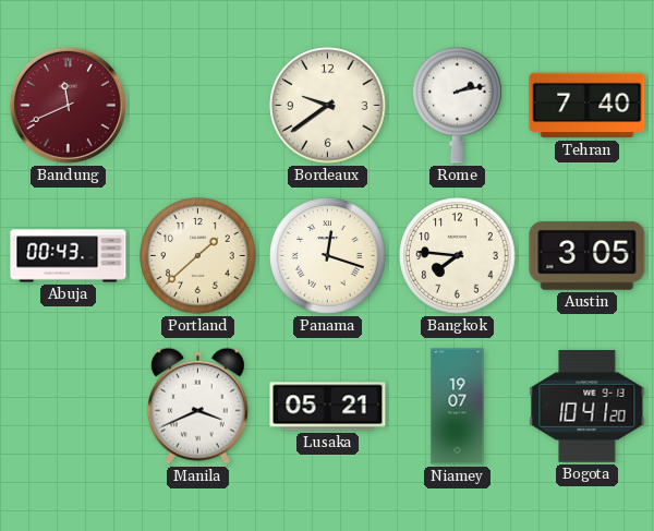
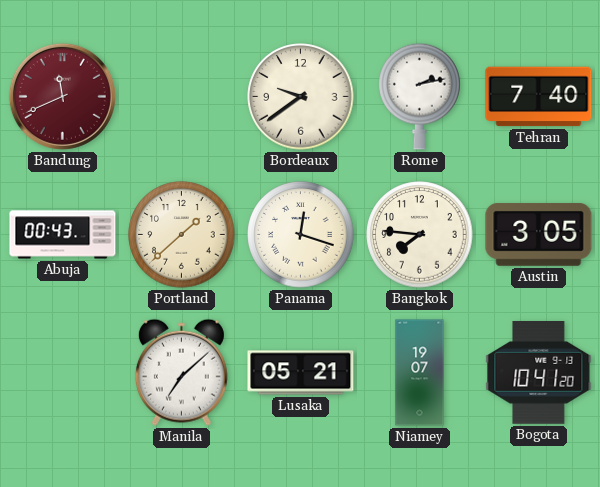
Manila: 3:41 -> 7:08
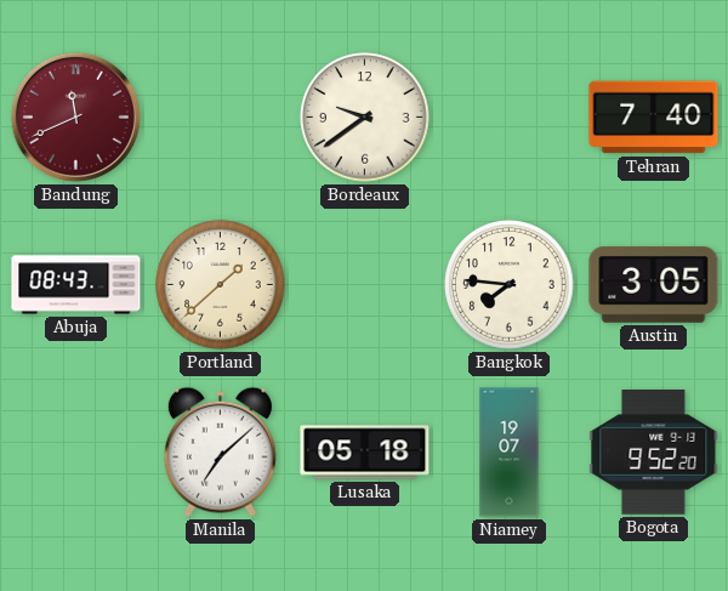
Rome: 2:13 -> none
Abuja: 00:43 -> 08:43
Panama: 12:18 -> none
Lusaka: 05:21 -> 05:18
Bogota: 10:41 -> 9:52
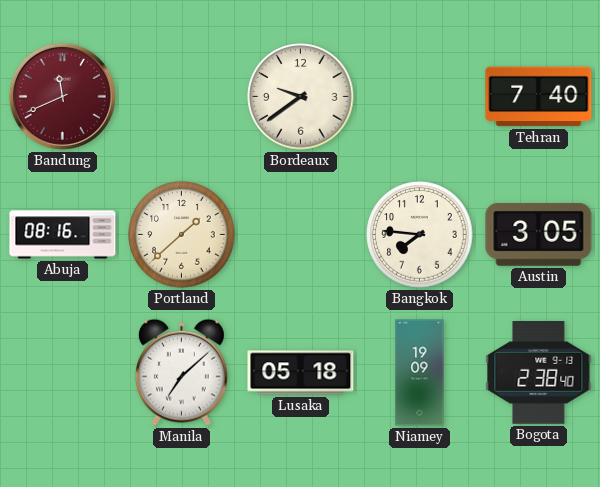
Abuja: 08:43 -> 08:16
Niamey: 19:07 -> 19:09
Bogota: 9:52 -> 2:38
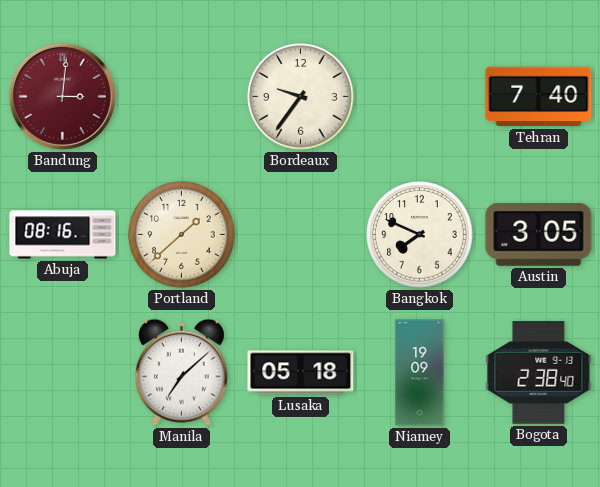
Bandung: 11:41 -> 3:01
Bordeaux: 9:39 -> 9:36
Bangkok: 7:46 -> 7:49
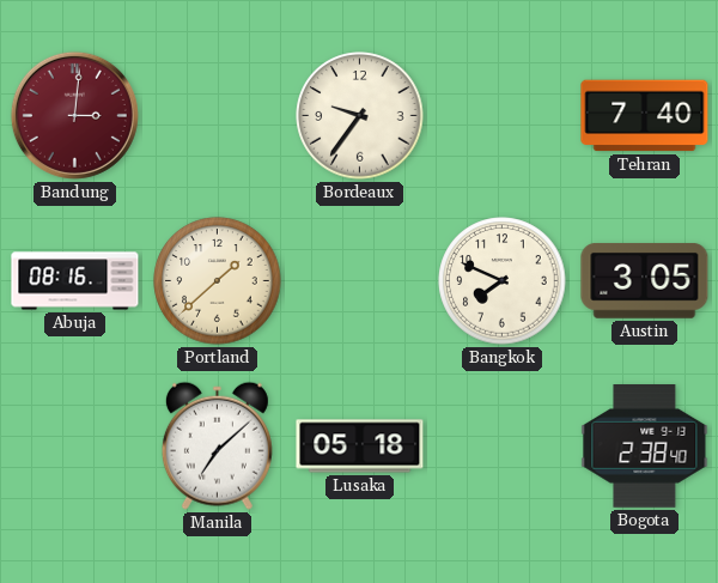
Niamey: 19:09 -> none
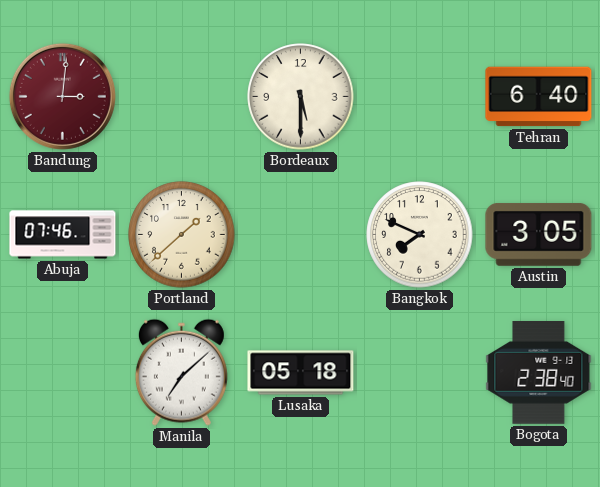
Bordeaux: 9:36 -> 5:30
Tehran: 7:40 -> 6:40
Abuja: 08:16 -> 07:46
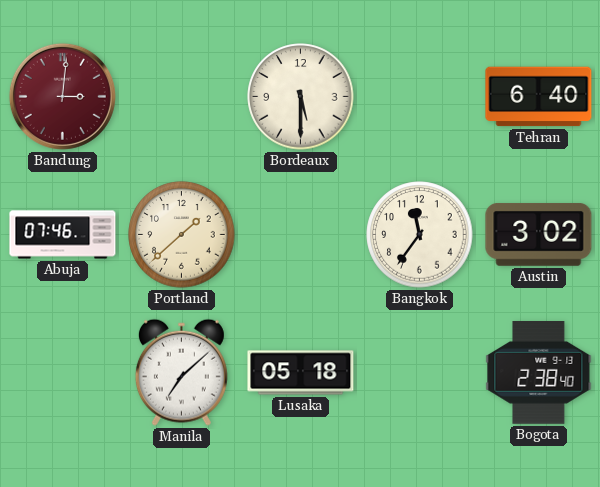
Bangkok: 7:49 -> 11:36
Austin: 3:05 -> 3:02
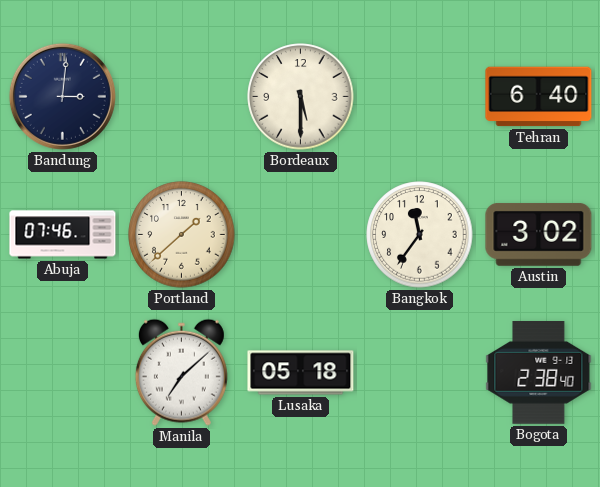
Bandung dial: burgundy -> navy
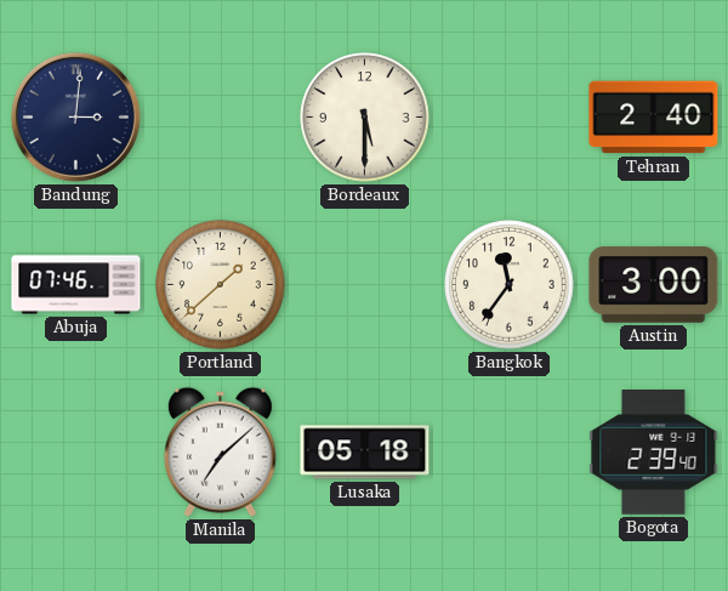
Tehran: 6:40 -> 2:40
Austin: 3:02 -> 3:00
Bogota: 2:38 -> 2:39
